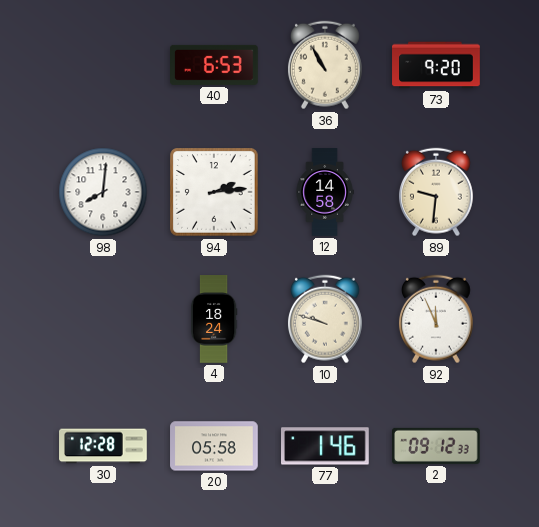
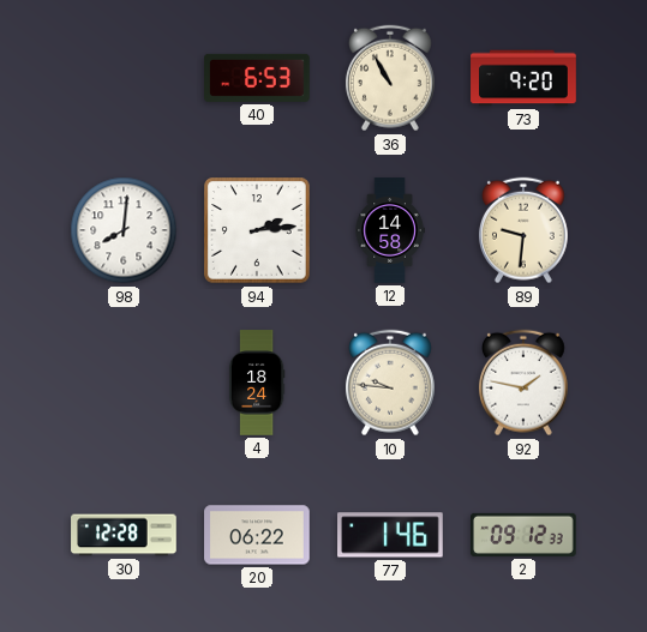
10: 9:48 -> 9:46
92: 11:56 -> 1:47
20: 05:58 -> 06:22
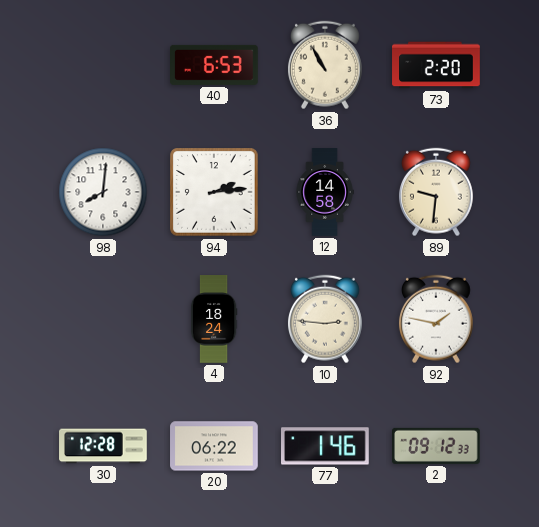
73: 9:20 -> 2:20
10: 9:46 -> 2:46
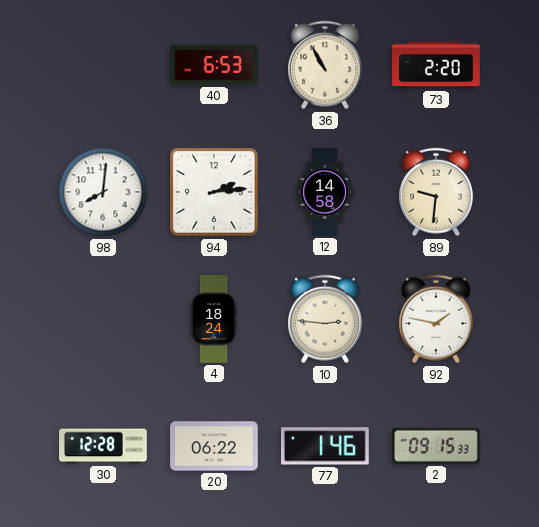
2: 09:12 -> 09:15
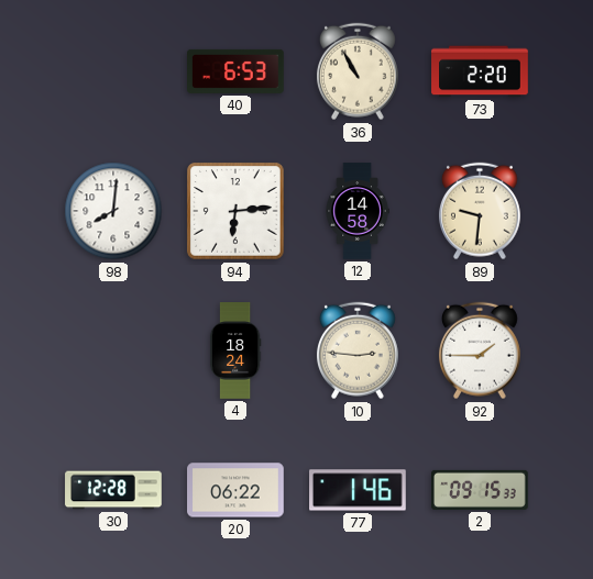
94: 2:14 -> 6:14
92: 1:47 -> 1:45
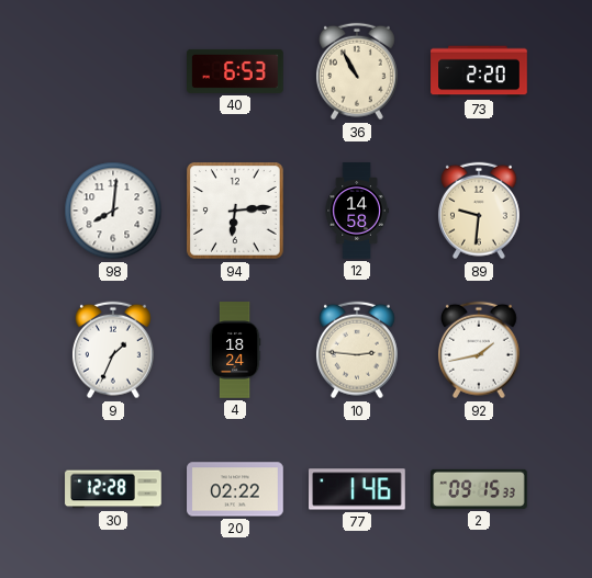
9: none -> 1:34
92: 1:45 -> 1:43
20: 06:22 -> 02:22
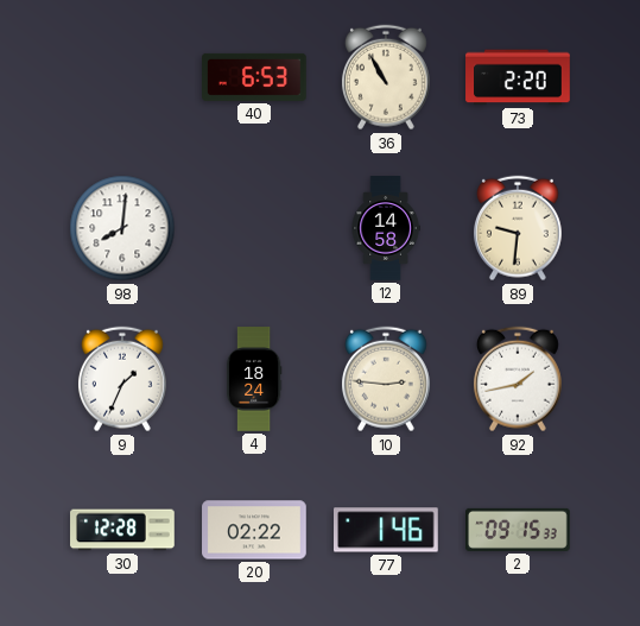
94: 6:14 -> none
